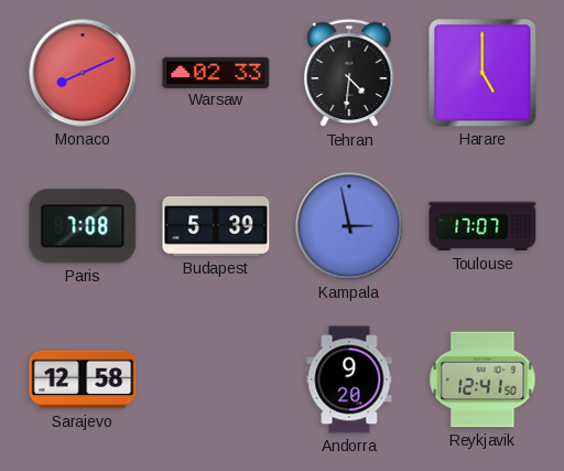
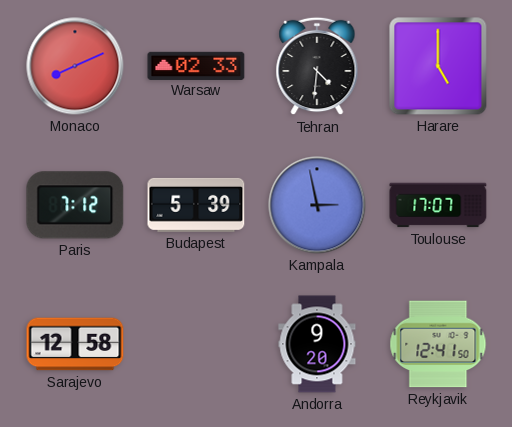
Paris: 7:08 -> 7:12
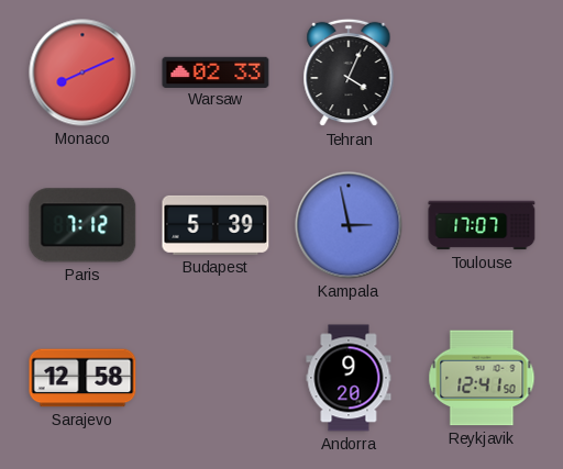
Tehran: 4:31 -> 4:04
Harare: 5:00 -> none
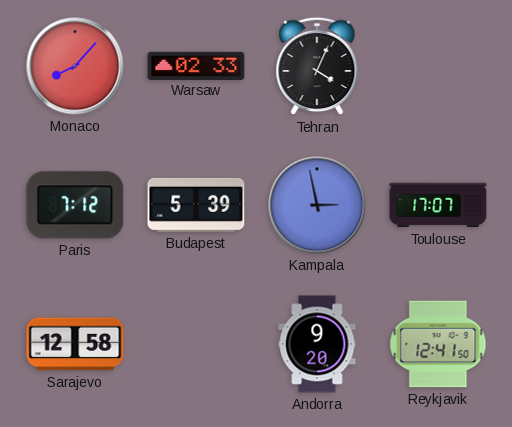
Monaco: 8:11 -> 8:07
